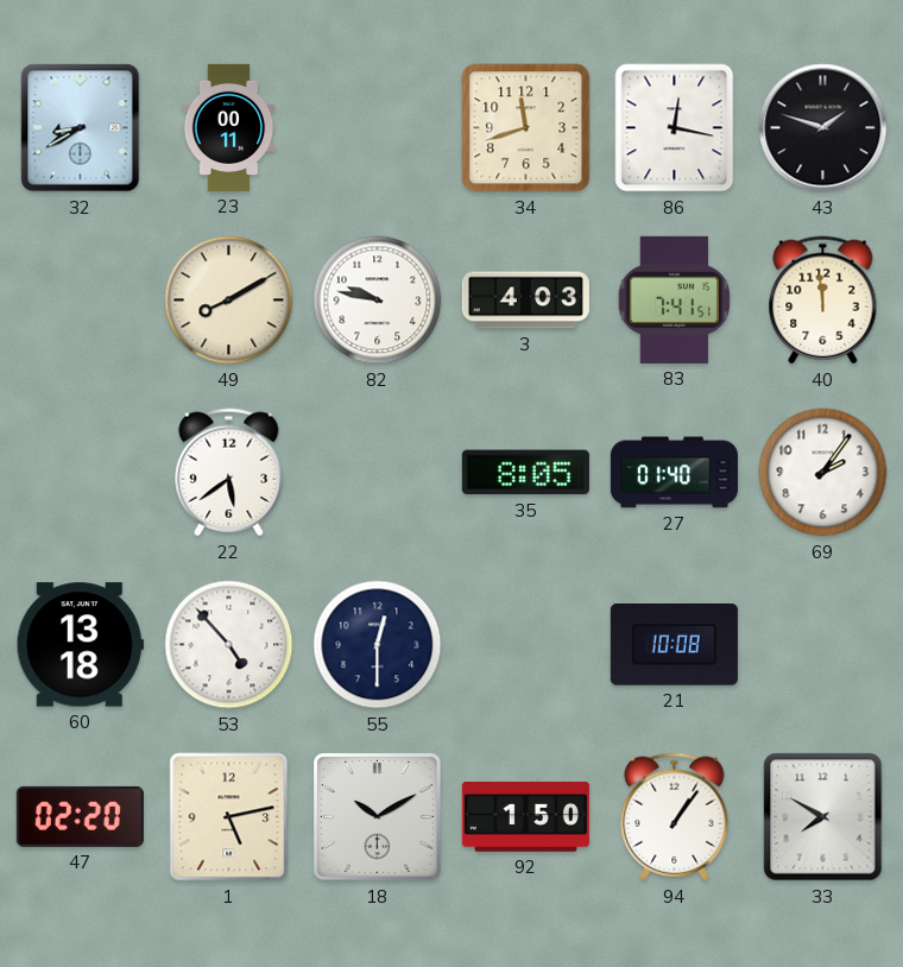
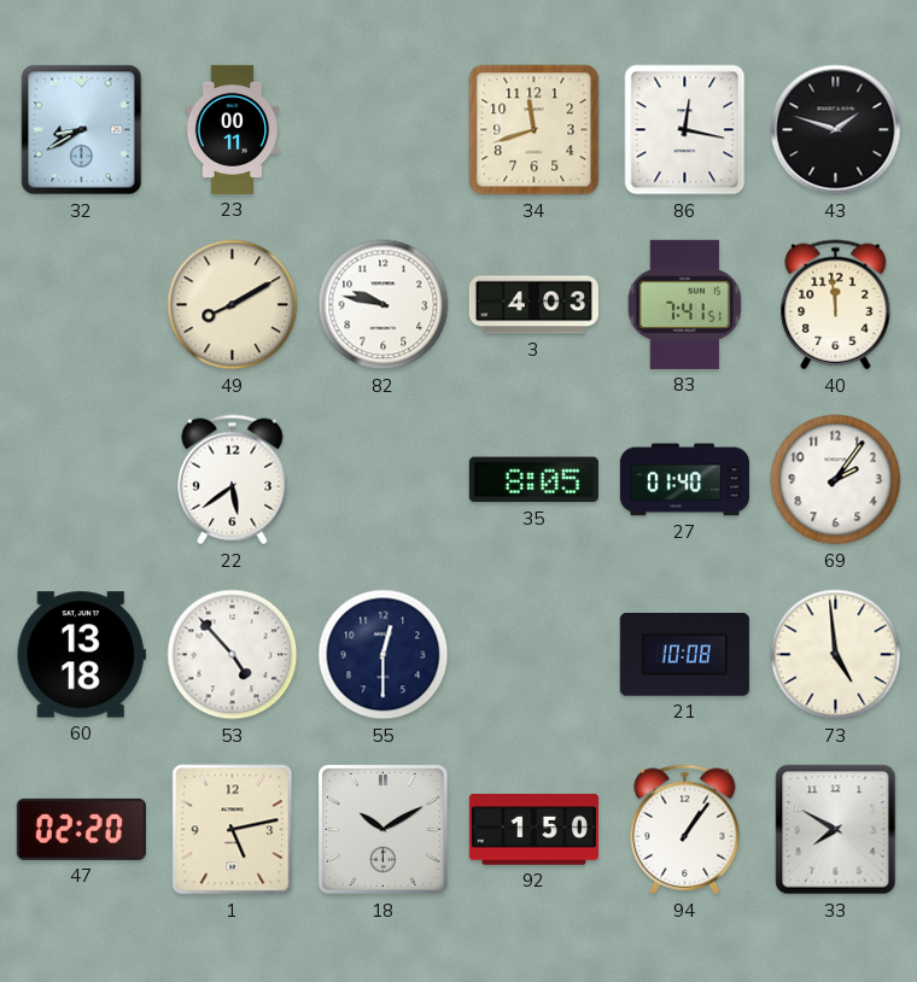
73: none -> 4:59
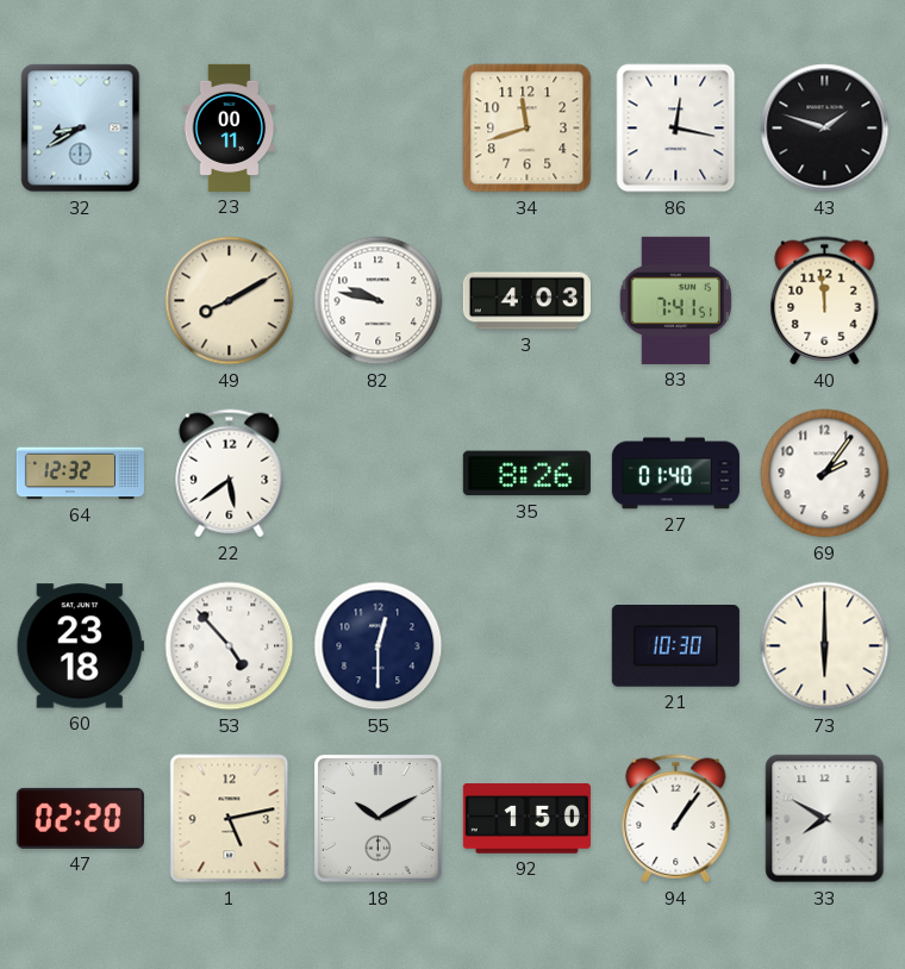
64: none -> 12:32
35: 8:05 -> 8:26
60: 13:18 -> 23:18
21: 10:08 -> 10:30
73: 4:59 -> 6:00
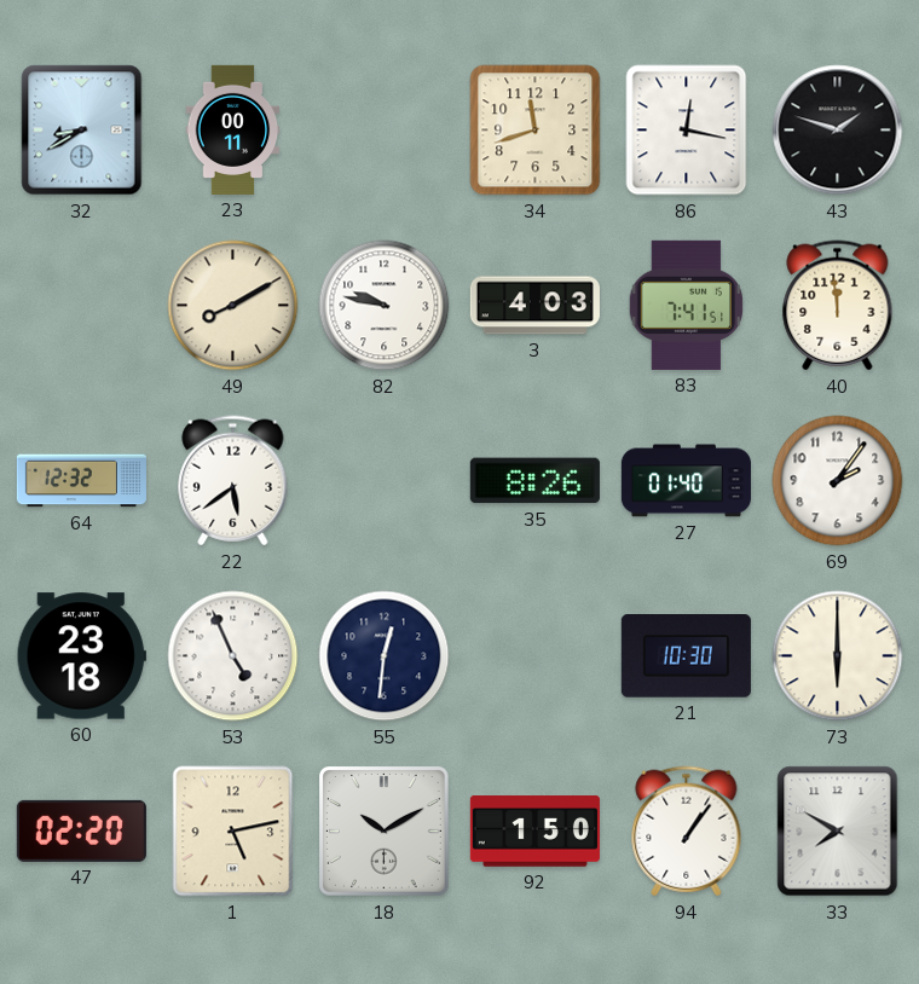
53: 4:53 -> 4:56
55: 12:30 -> 12:31
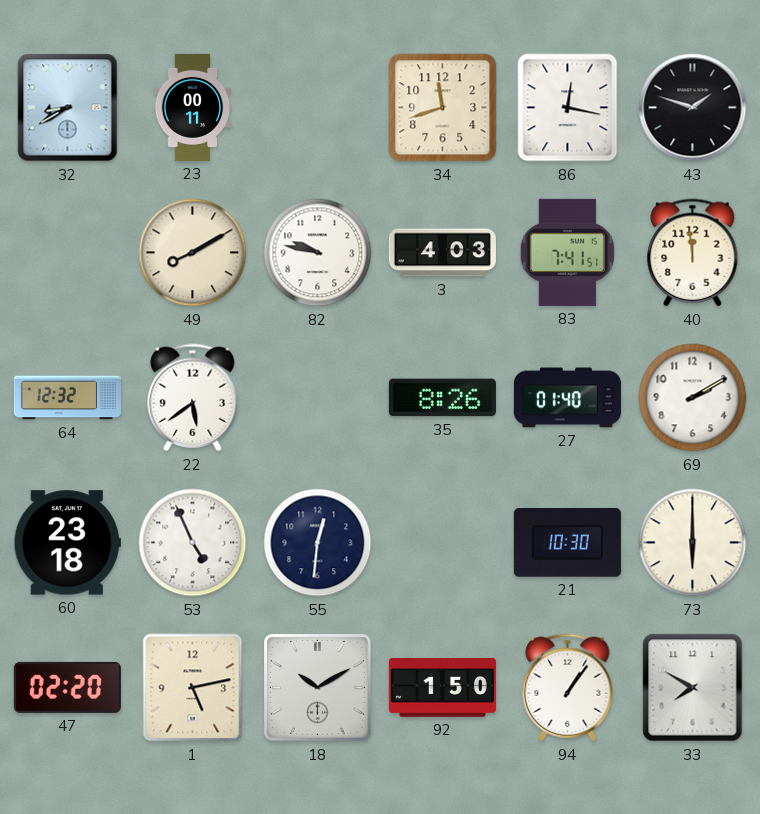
69: 2:06 -> 2:10
